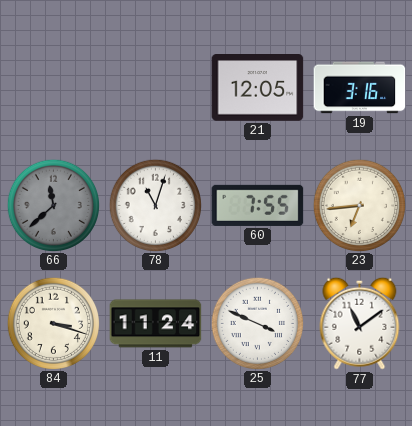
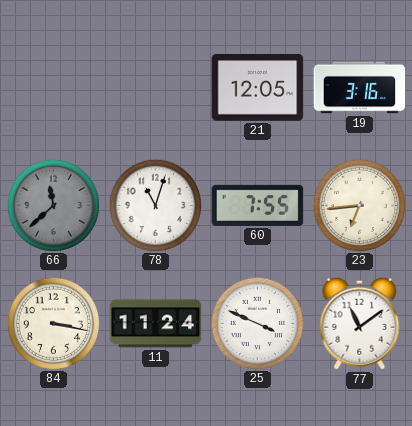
84: 3:18 -> 3:17
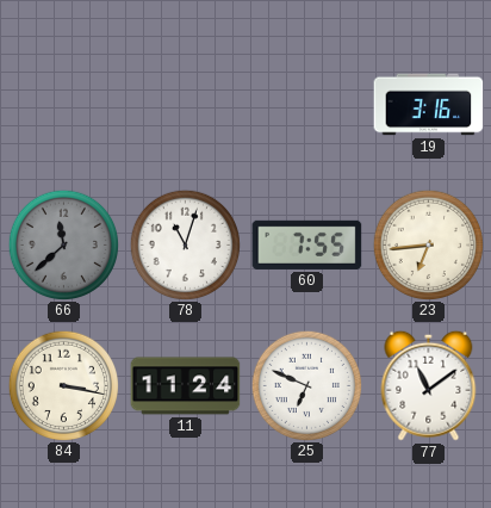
21: 12:05 -> none
25: 3:49 -> 6:49
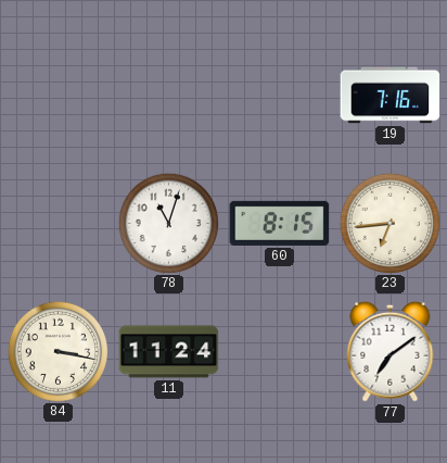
19: 3:16 -> 7:16
66: 11:38 -> none
60: 7:55 -> 8:15
25: 6:49 -> none
77: 11:09 -> 7:09
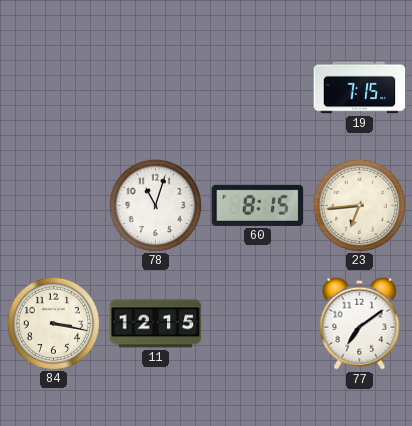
19: 7:16 -> 7:15
11: 11:24 -> 12:15
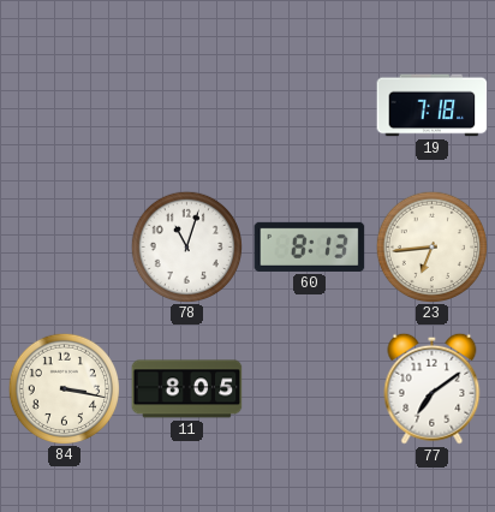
19: 7:15 -> 7:18
60: 8:15 -> 8:13
11: 12:15 -> 8:05
